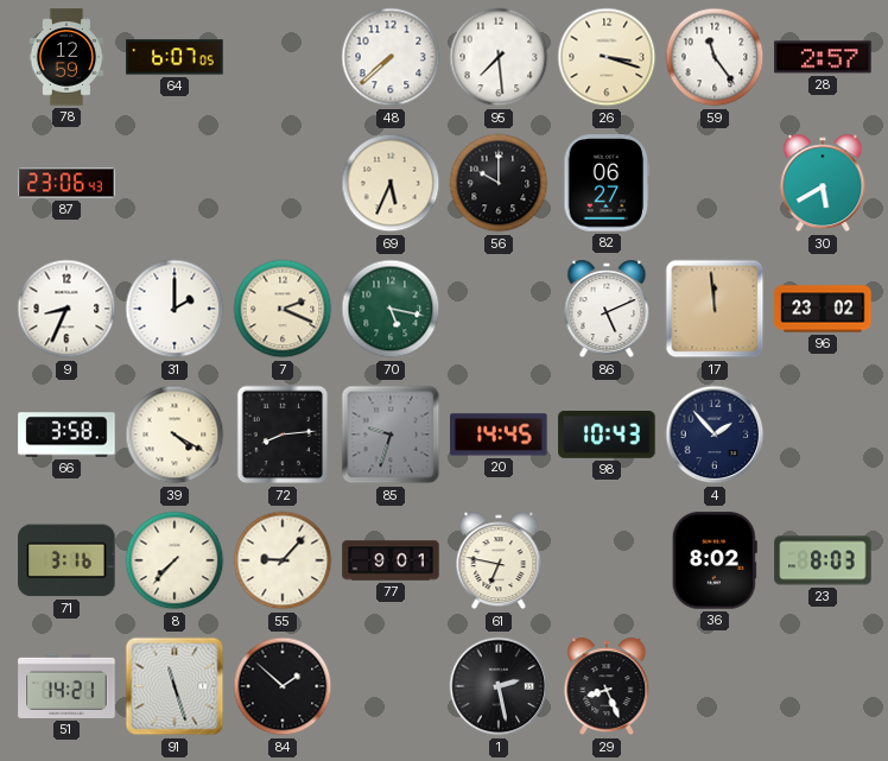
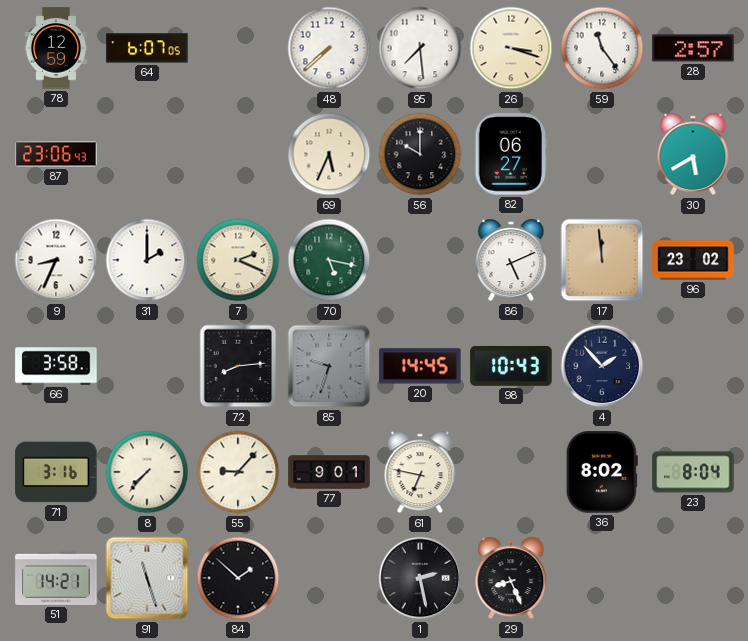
39: 4:20 -> none
23: 8:03 -> 8:04
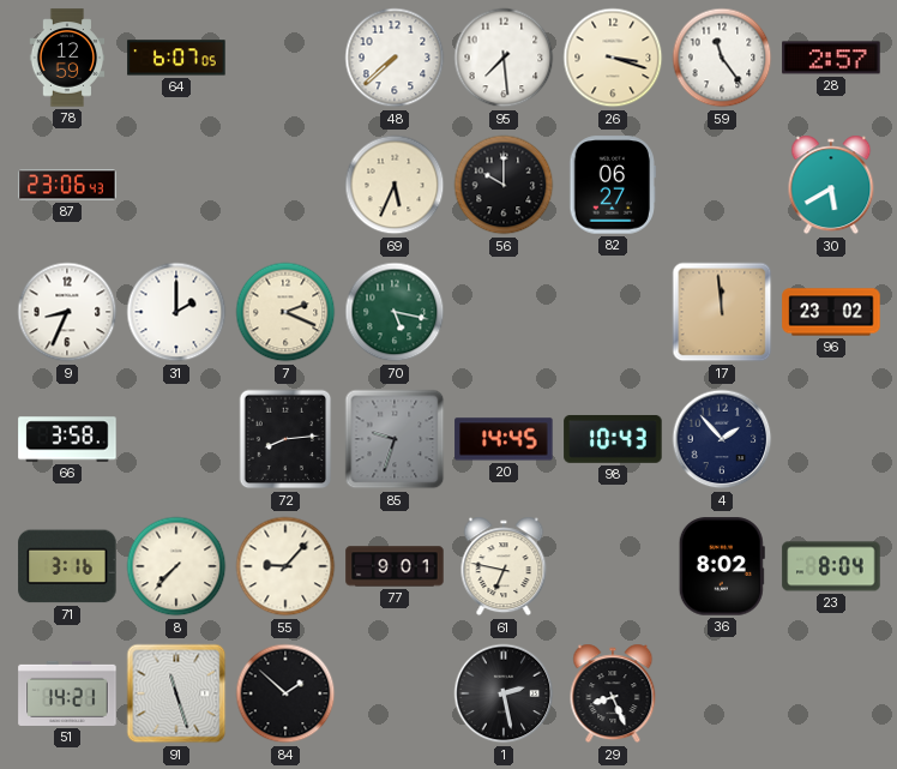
86: 5:11 -> none
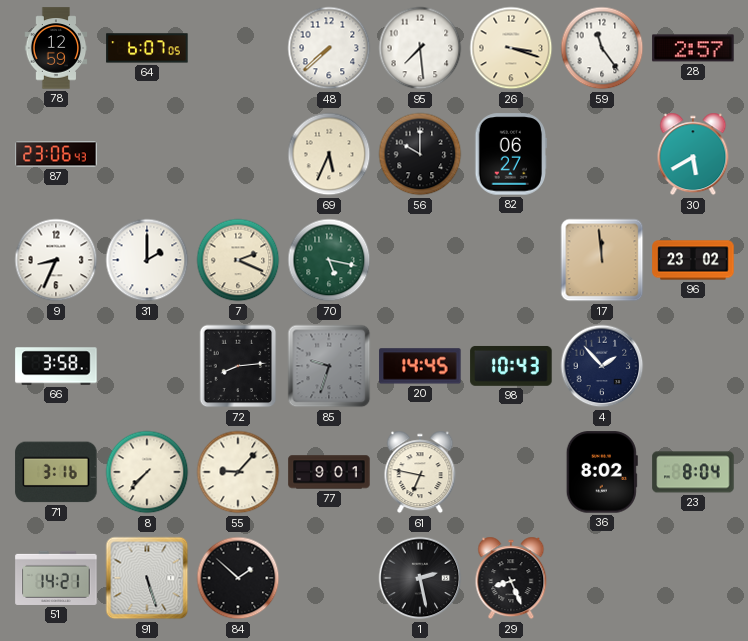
91: 11:27 -> 5:27
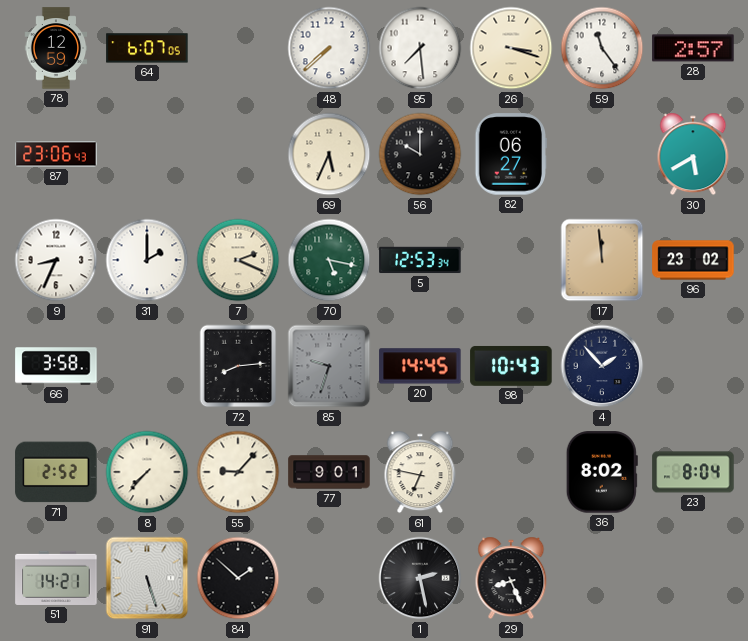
5: none -> 12:53
71: 3:16 -> 2:52
